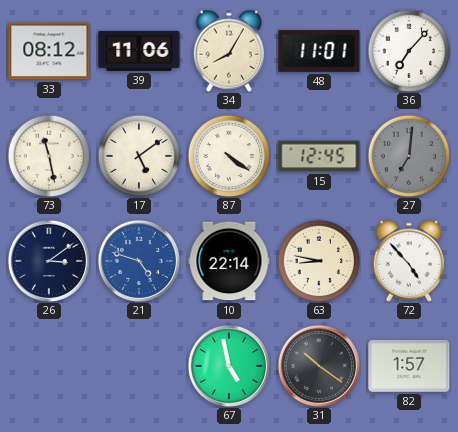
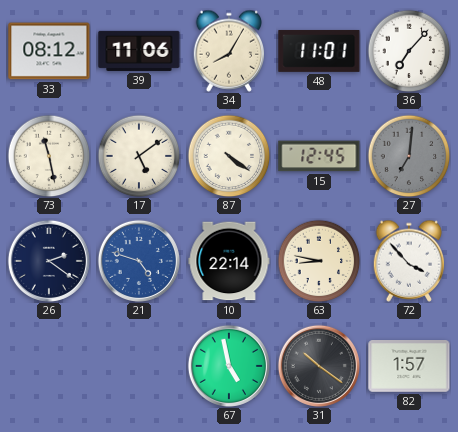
26: 3:09 -> 2:21
72: 4:53 -> 3:53
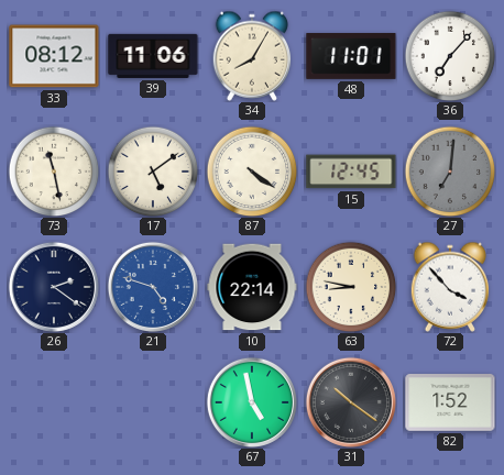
82: 1:57 -> 1:52
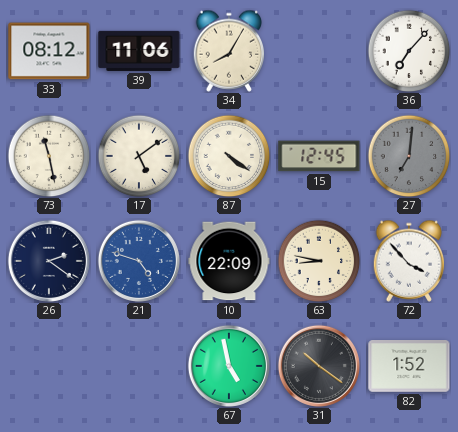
48: 11:01 -> none
10: 22:14 -> 22:09
